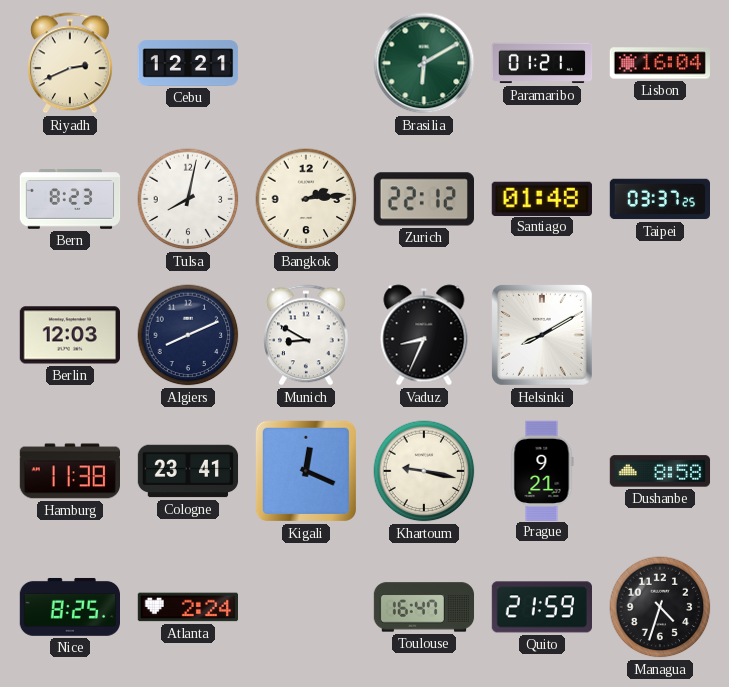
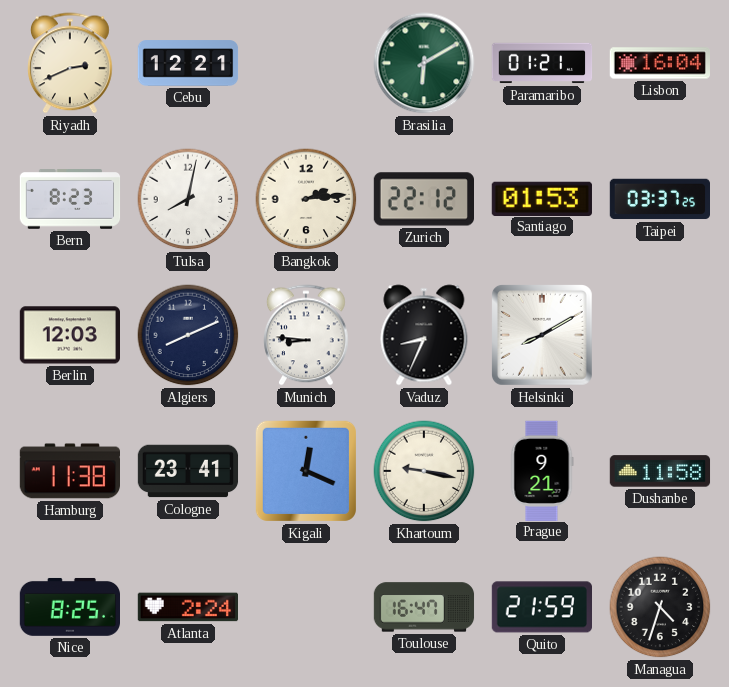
Santiago: 01:48 -> 01:53
Munich: 8:50 -> 8:46
Dushanbe: 8:58 -> 11:58
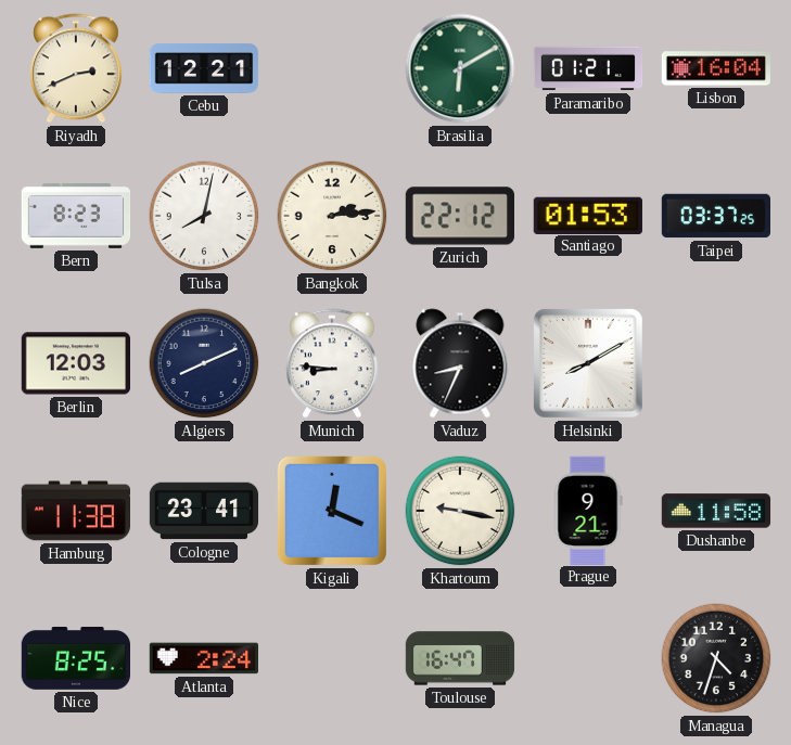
Quito: 21:59 -> none
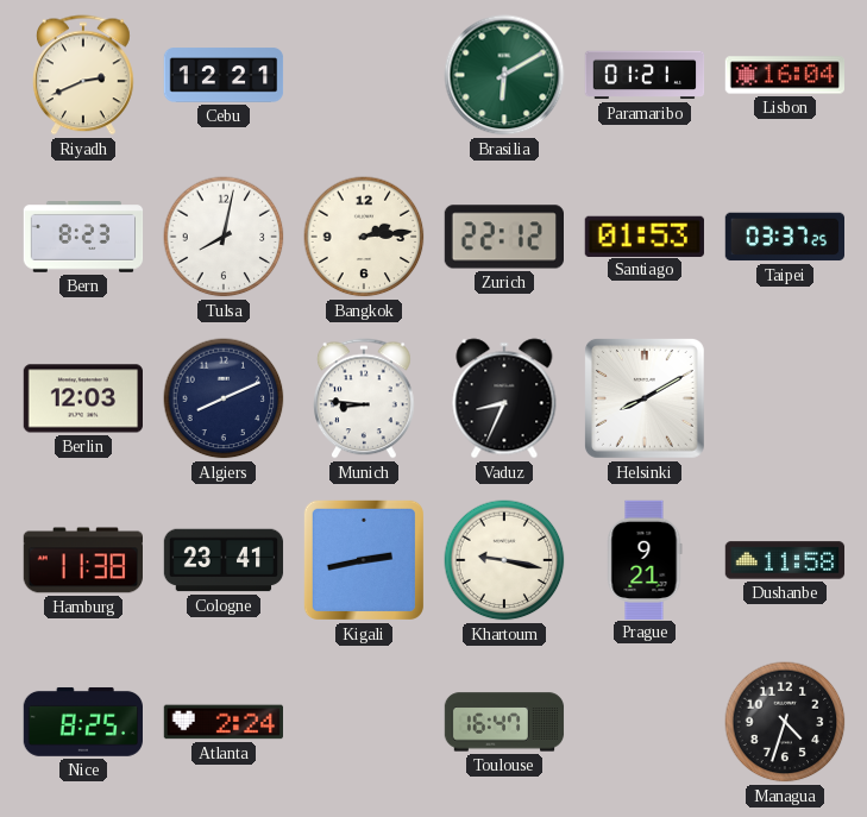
Kigali: 12:19 -> 2:43
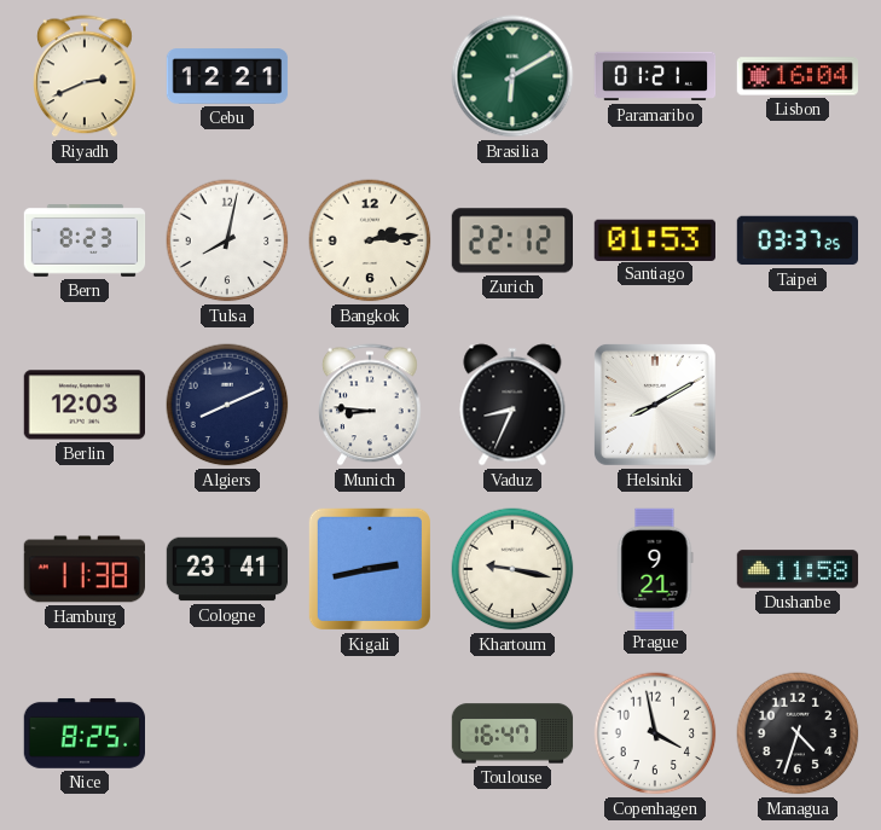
Atlanta: 2:24 -> none
Copenhagen: none -> 3:58
